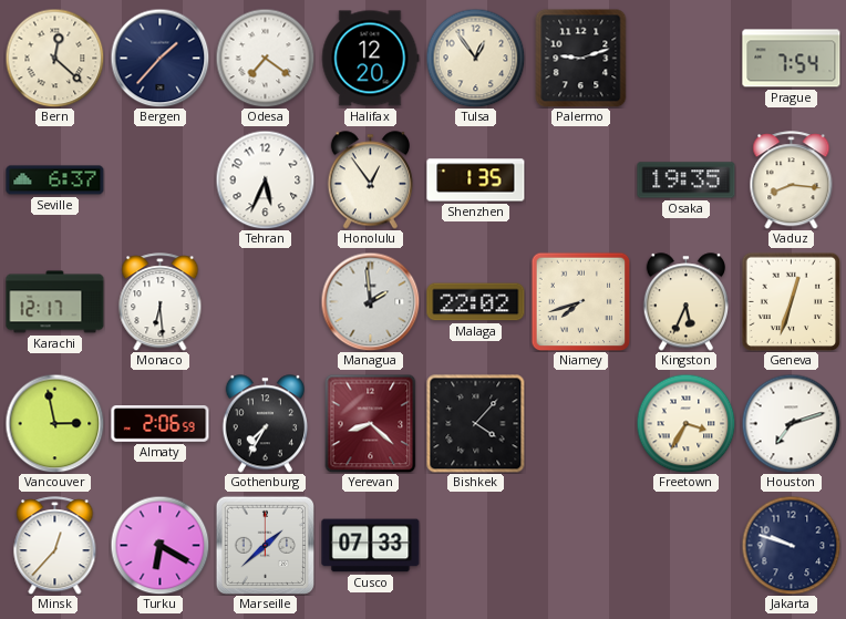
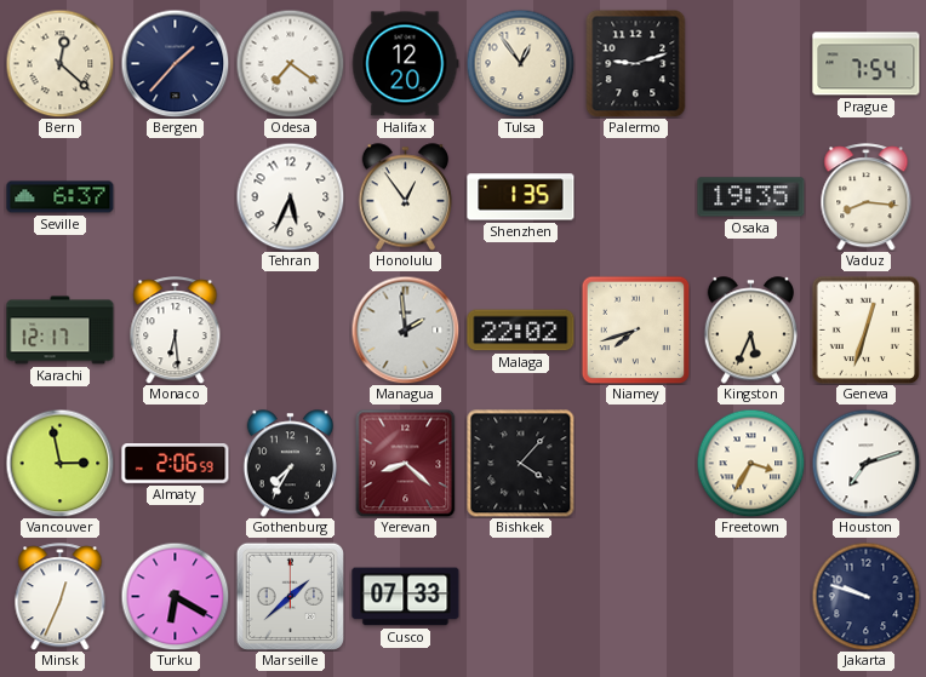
Minsk: 12:37 -> 12:34
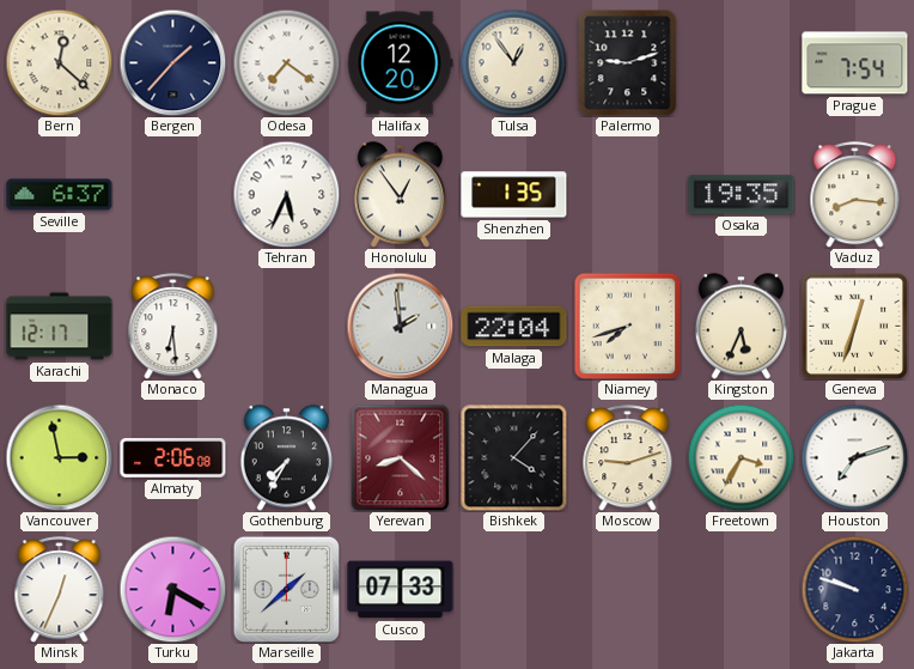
Malaga: 22:02 -> 22:04
Almaty: 2:06:59 -> 2:06:08
Moscow: none -> 9:12
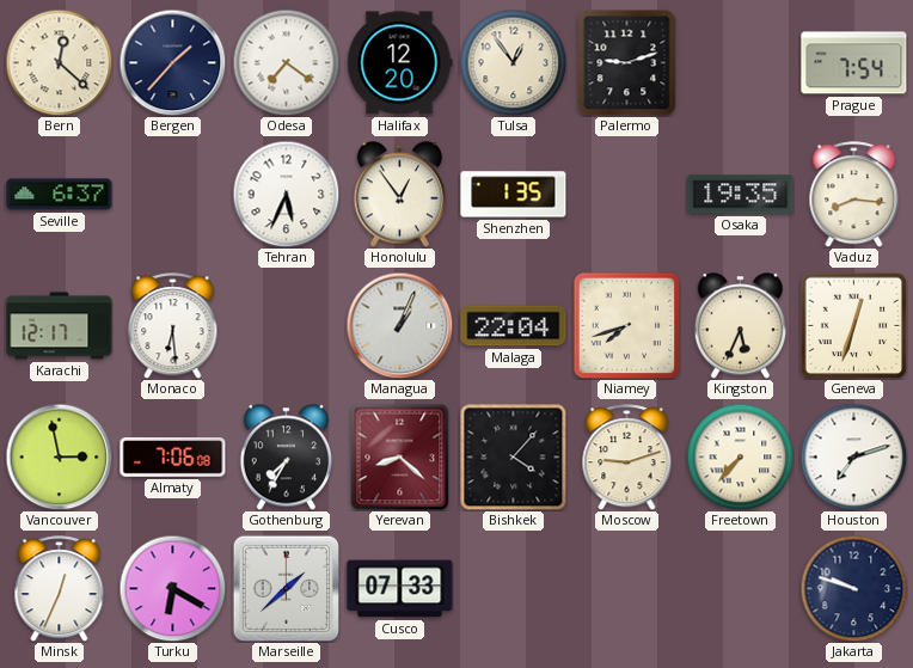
Managua: 1:59 -> 1:04
Almaty: 2:06 -> 7:06
Freetown: 3:35 -> 7:37
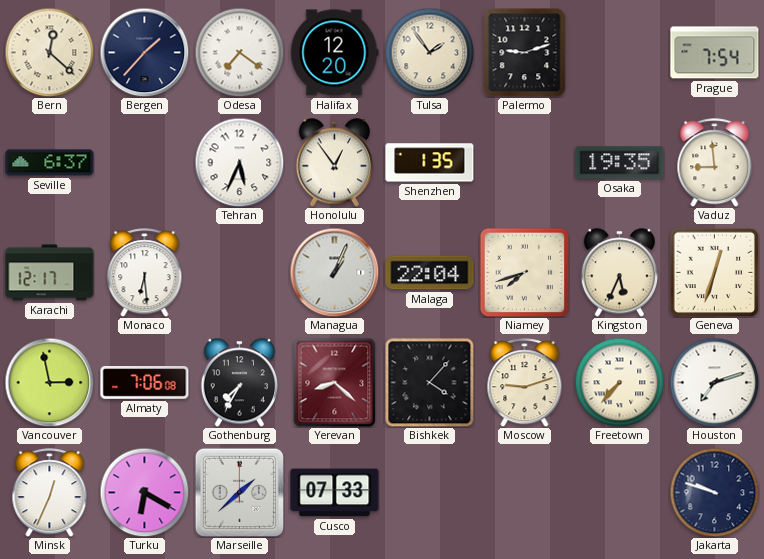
Tulsa: 12:54 -> 1:54
Vaduz: 8:16 -> 8:59
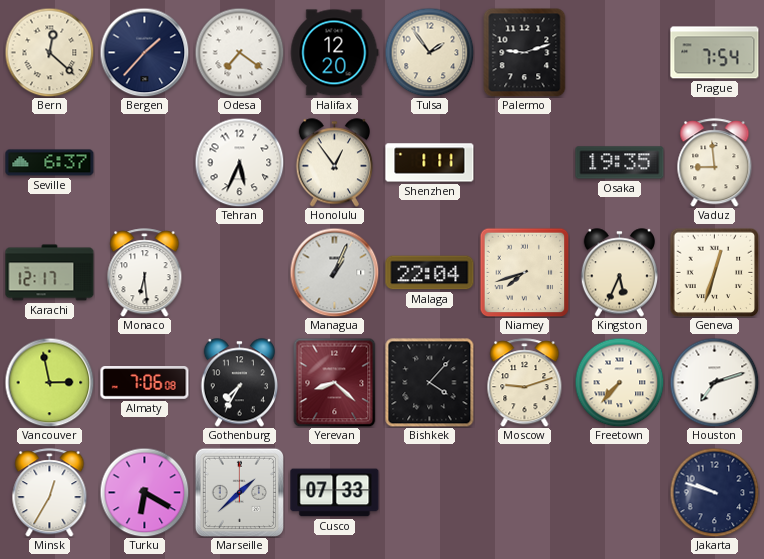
Shenzhen: 1:35 -> 1:11
Minsk: 12:34 -> 12:35
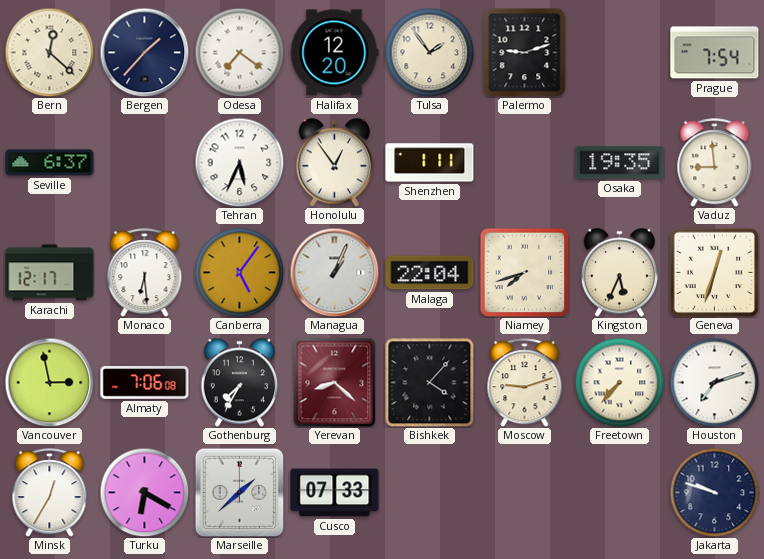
Canberra: none -> 5:06
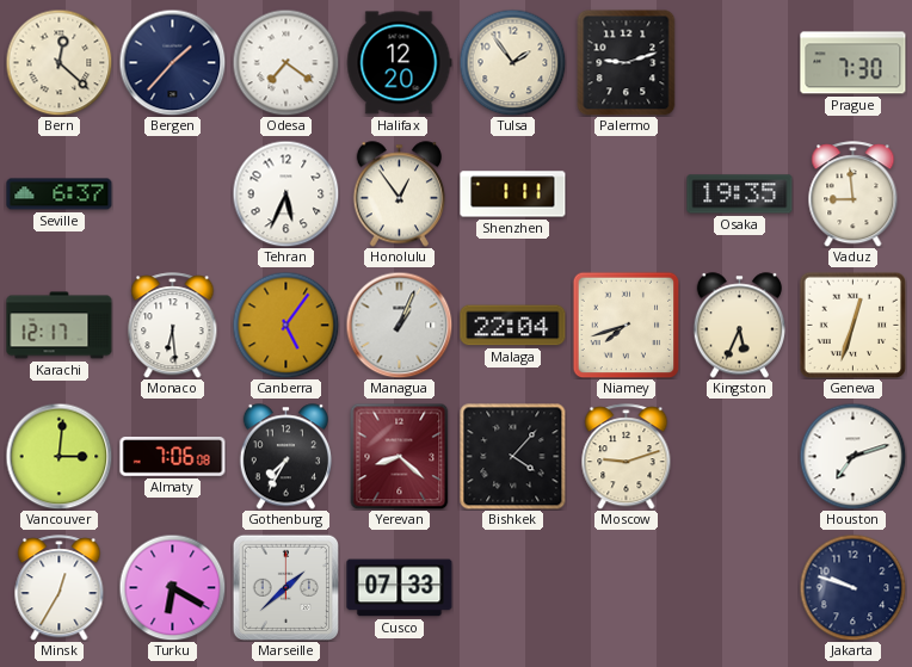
Prague: 7:54 -> 7:30
Vancouver: 2:58 -> 3:01
Freetown: 7:37 -> none
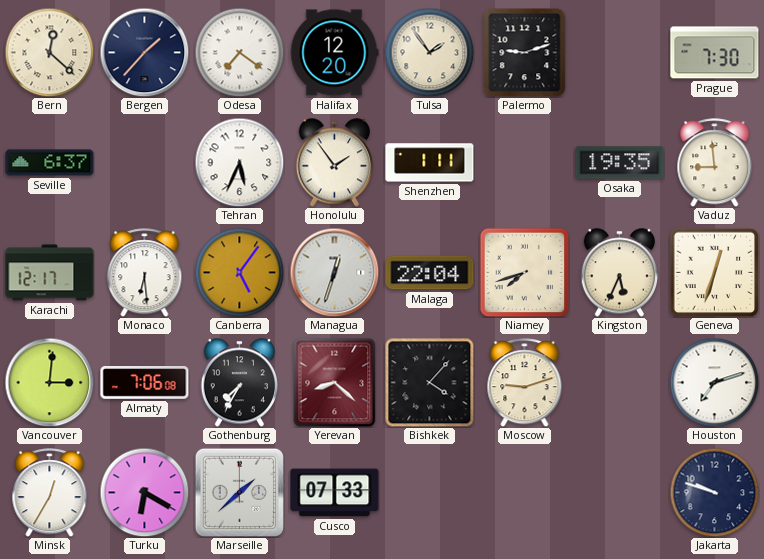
Honolulu: 12:54 -> 1:54
Managua: 1:04 -> 12:33
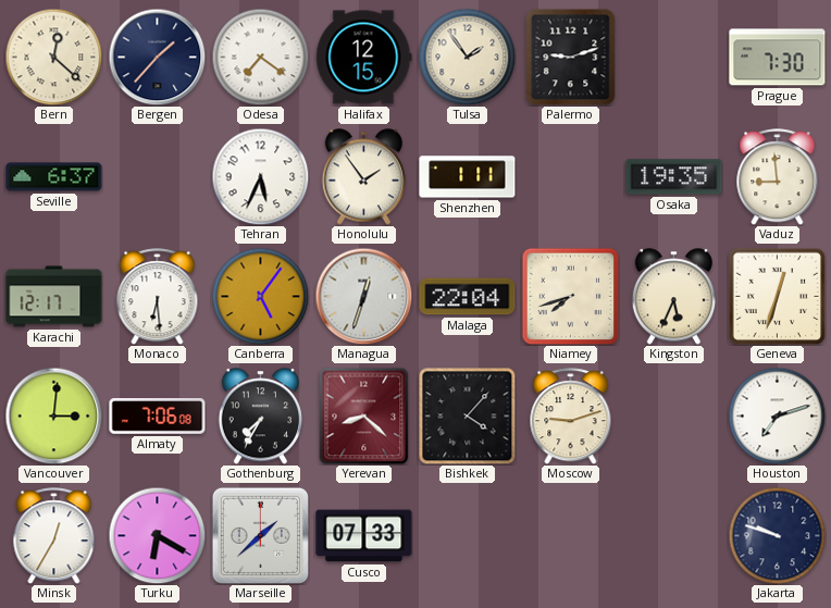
Halifax: 12:20 -> 12:15
